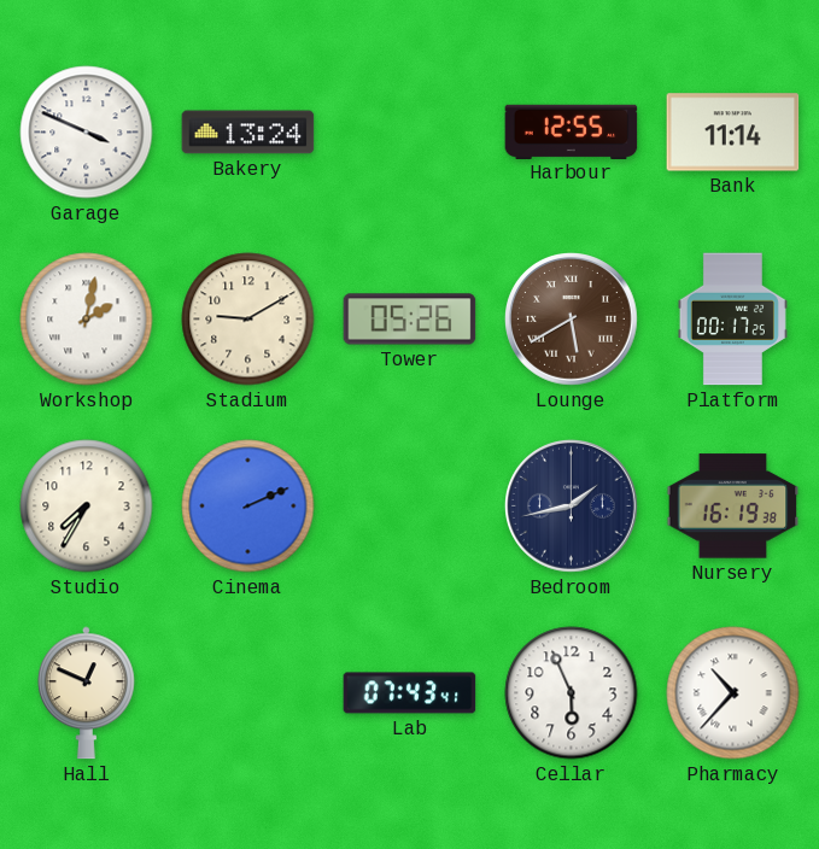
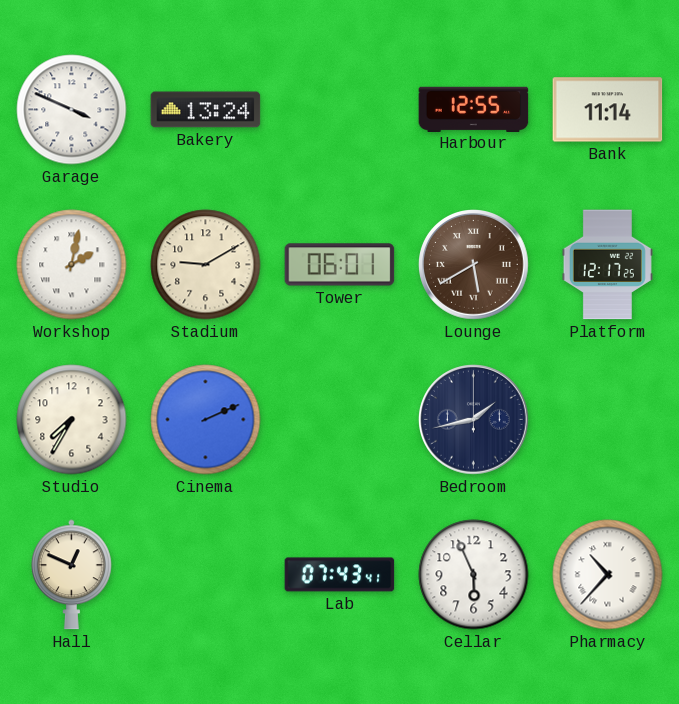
Tower: 05:26 -> 06:01
Platform: 00:17 -> 12:17
Nursery: 16:19 -> none
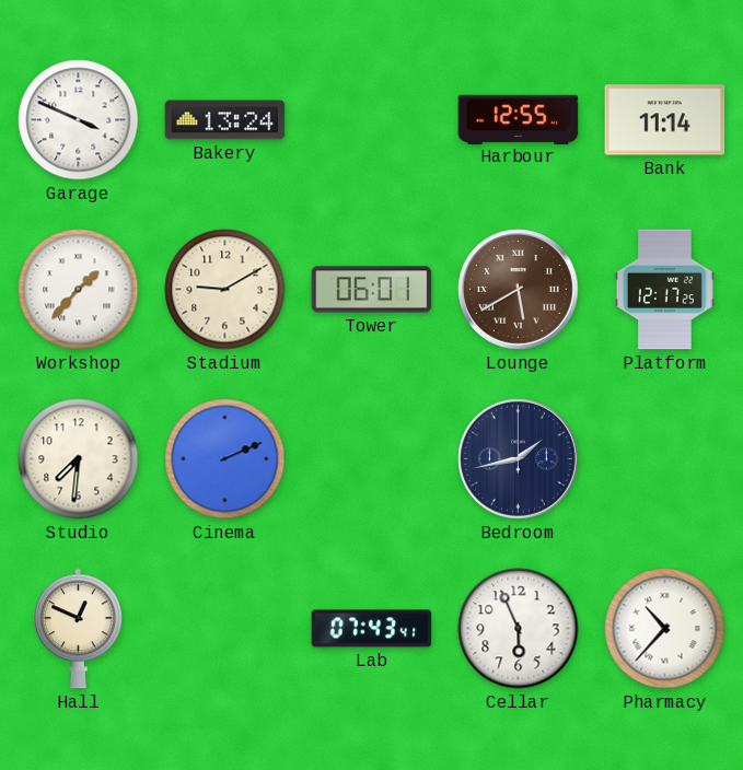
Workshop: 2:02 -> 1:37
Studio: 7:35 -> 7:31
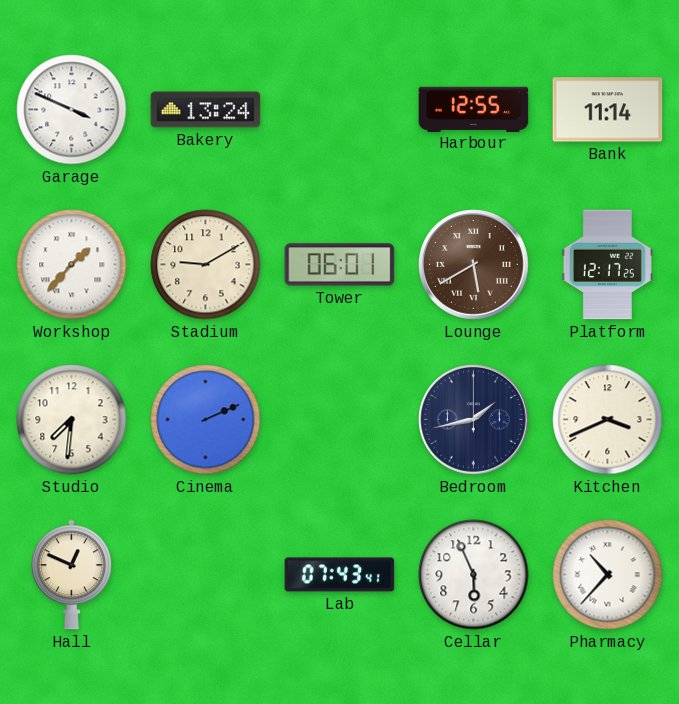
Kitchen: none -> 3:41
